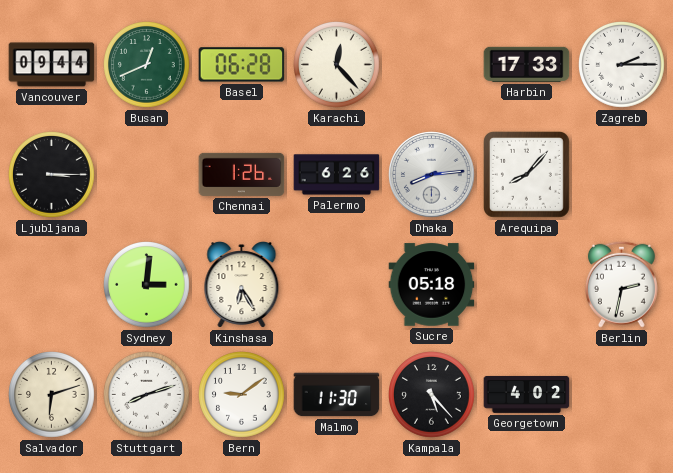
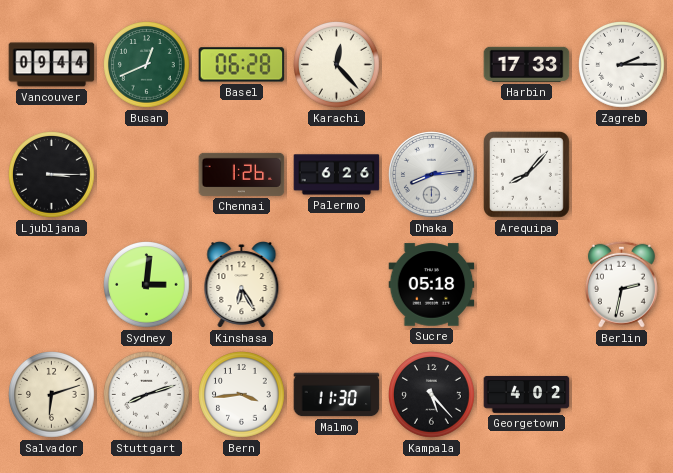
Bern: 9:09 -> 3:44
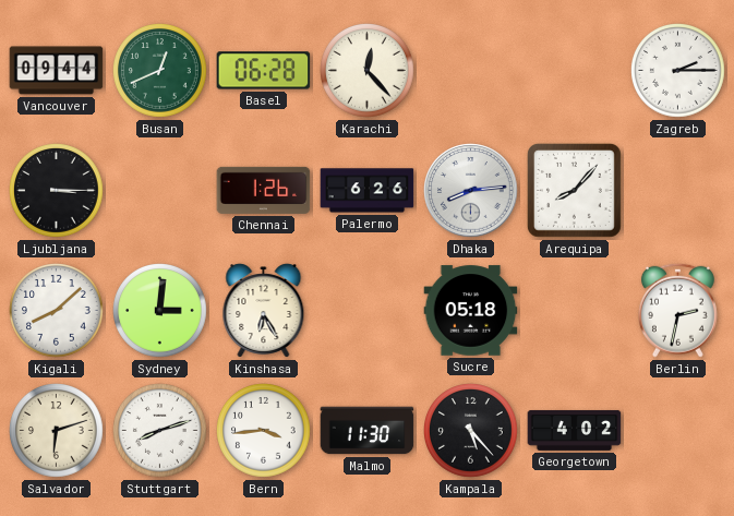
Harbin: 17:33 -> none
Kigali: none -> 8:08
